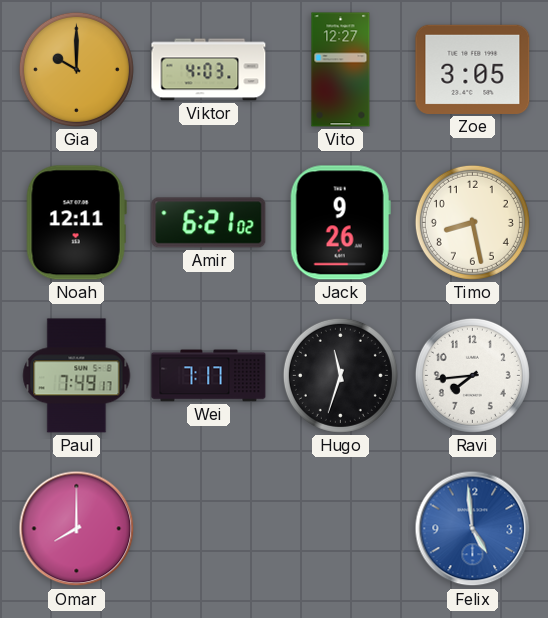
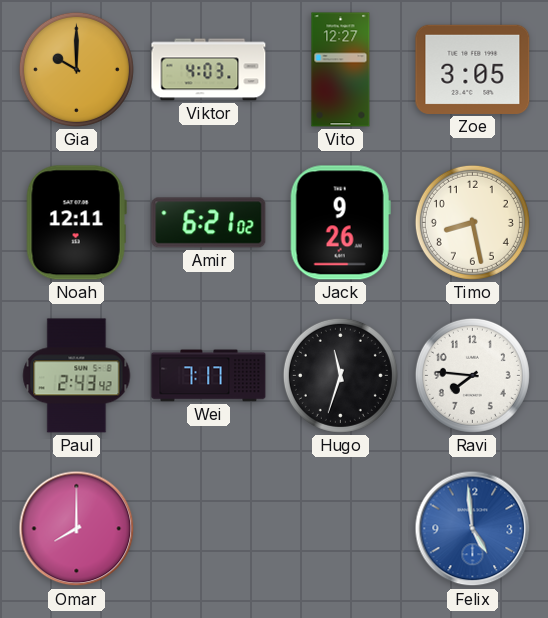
Paul: 7:49 -> 2:43
Ravi: 7:44 -> 7:46
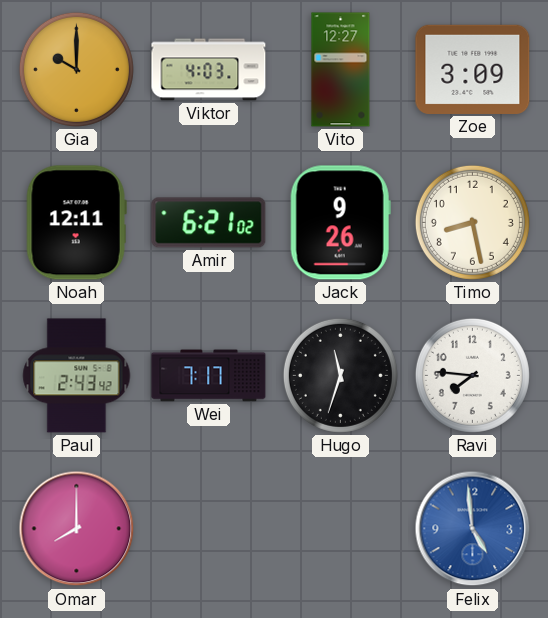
Zoe: 3:05 -> 3:09
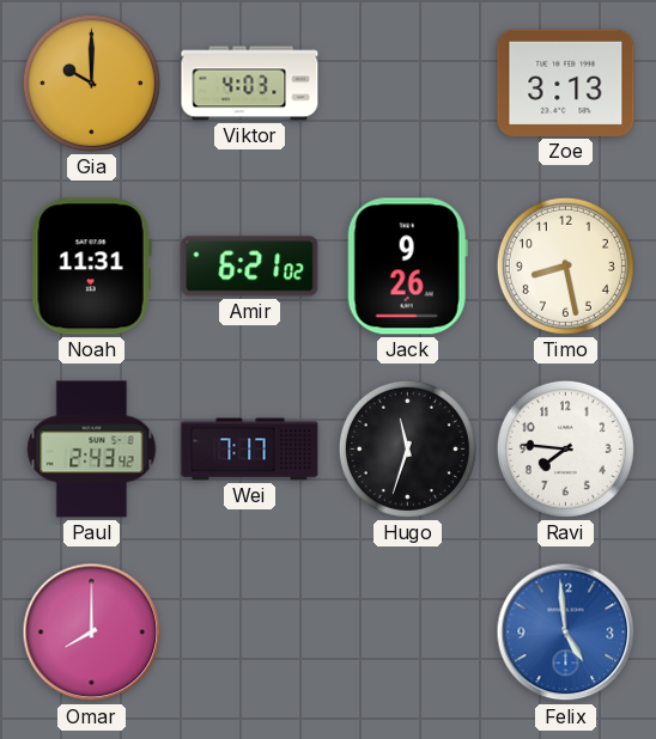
Vito: 12:27 -> none
Zoe: 3:09 -> 3:13
Noah: 12:11 -> 11:31
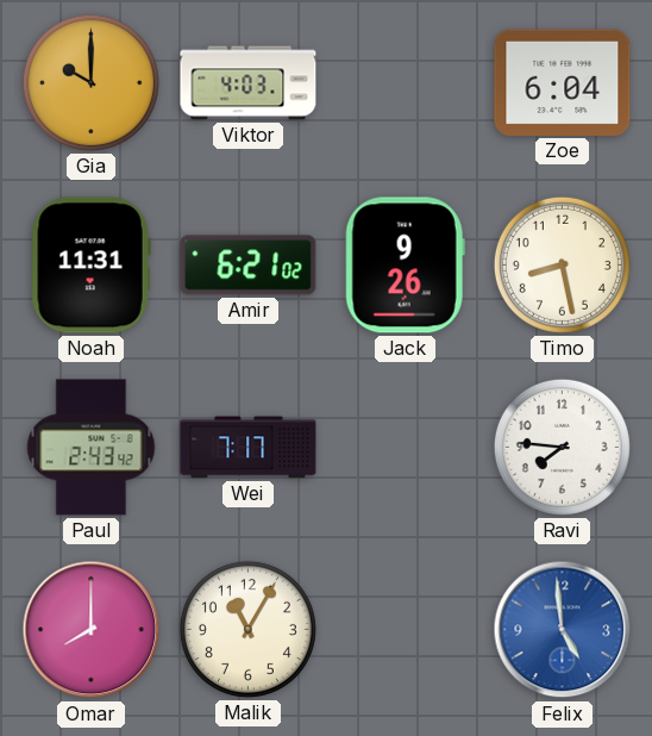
Zoe: 3:13 -> 6:04
Hugo: 11:33 -> none
Malik: none -> 11:05
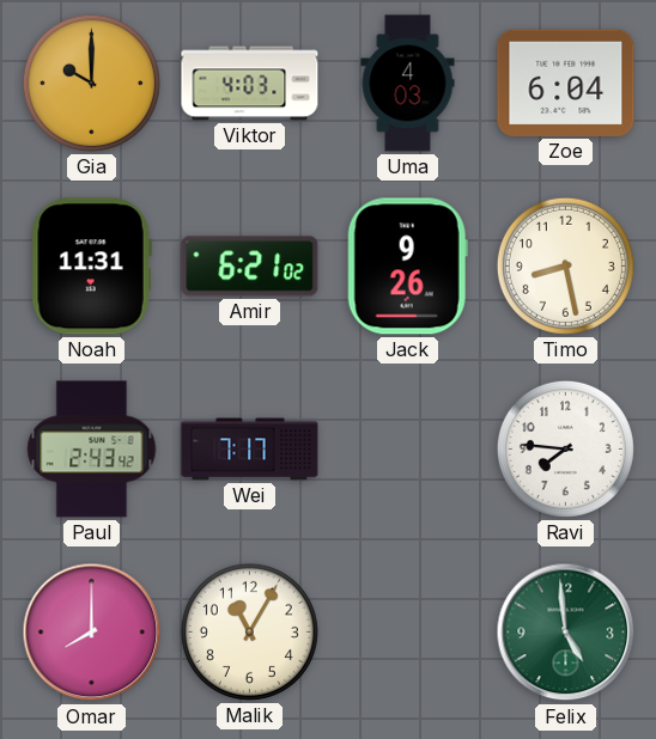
Uma: none -> 4:03
Felix dial: blue -> green
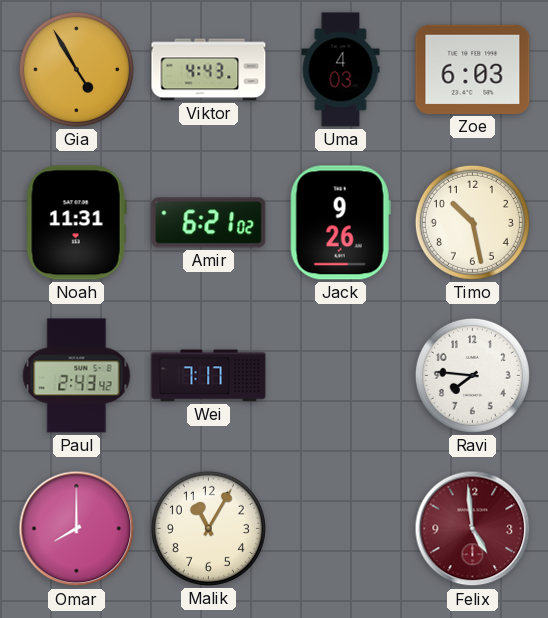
Gia: 10:00 -> 4:55
Viktor: 4:03 -> 4:43
Zoe: 6:04 -> 6:03
Timo: 8:28 -> 10:28
Felix dial: green -> burgundy
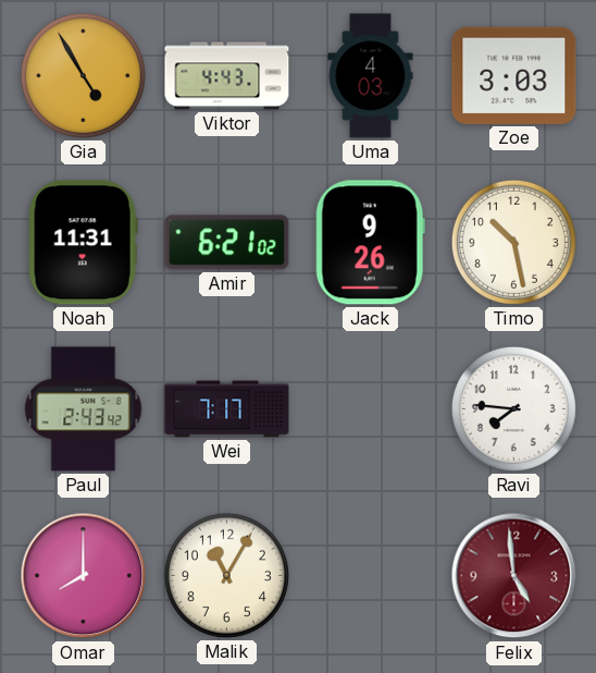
Zoe: 6:03 -> 3:03
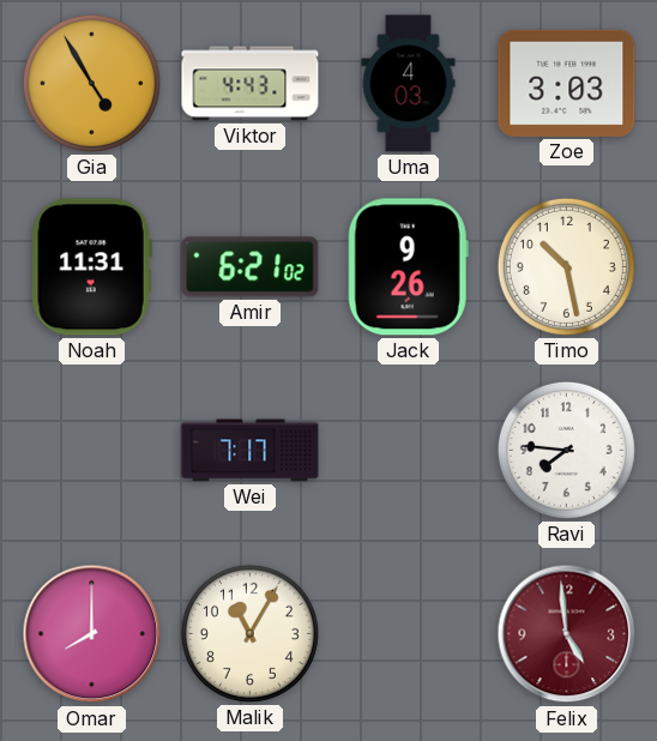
Paul: 2:43 -> none
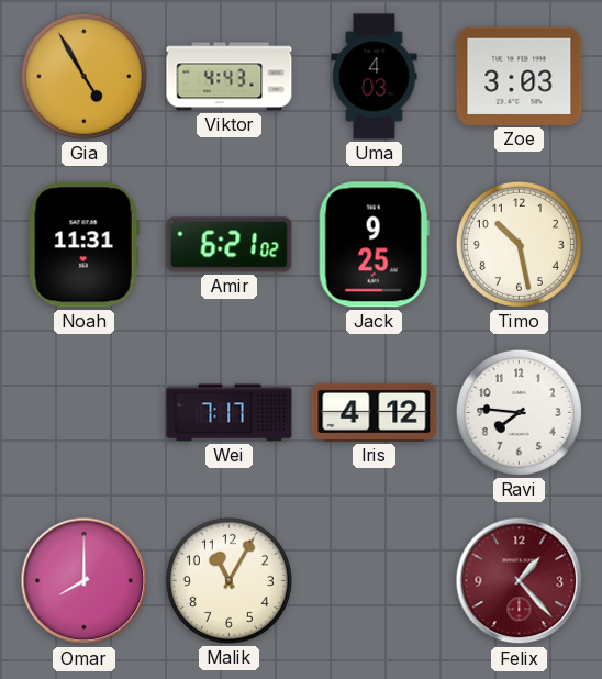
Jack: 9:26 -> 9:25
Iris: none -> 4:12
Felix: 4:59 -> 1:23
